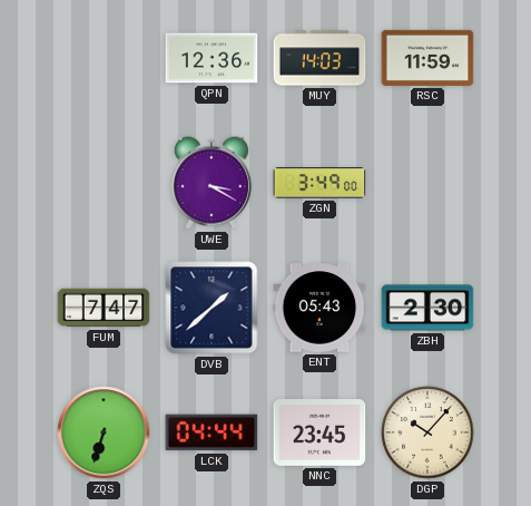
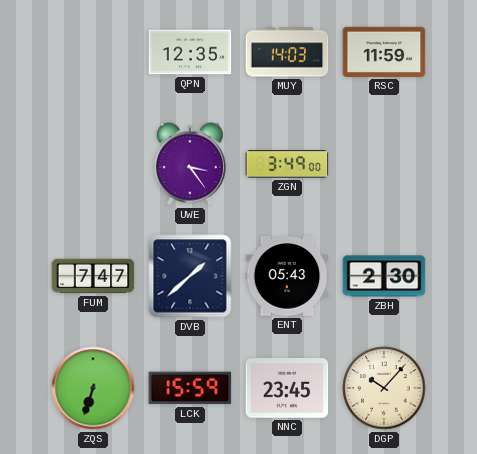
QPN: 12:36 -> 12:35
UWE: 3:20 -> 3:24
LCK: 04:44 -> 15:59
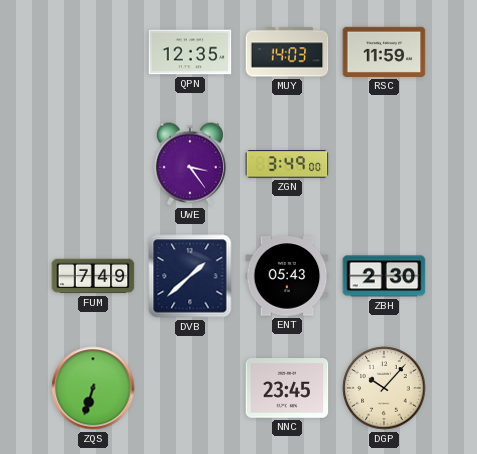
FUM: 7:47 -> 7:49
LCK: 15:59 -> none
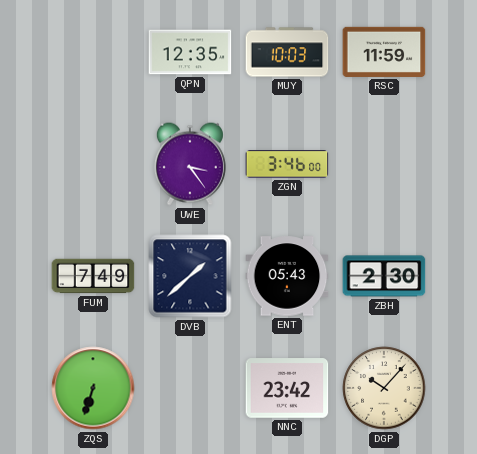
MUY: 14:03 -> 10:03
ZGN: 3:49 -> 3:46
NNC: 23:45 -> 23:42
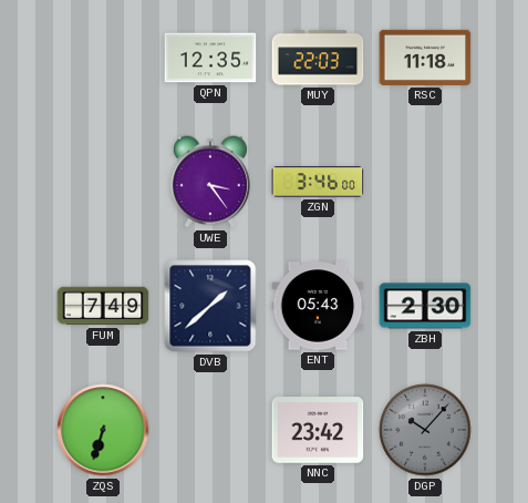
MUY: 10:03 -> 22:03
RSC: 11:59 -> 11:18
DGP dial: cream -> grey
